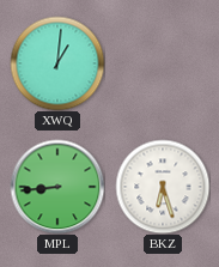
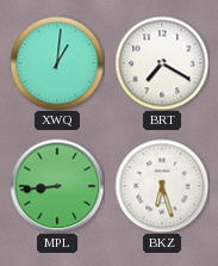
BRT: none -> 7:20
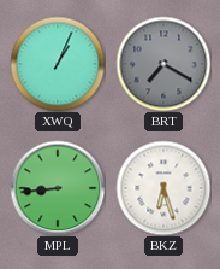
XWQ: 1:01 -> 1:04
BRT dial: white -> grey
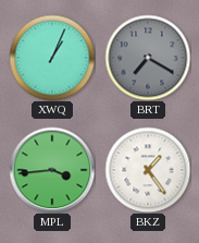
MPL: 8:44 -> 3:44
BKZ: 6:27 -> 1:24
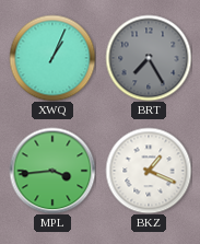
BRT: 7:20 -> 7:25
BKZ: 1:24 -> 1:19
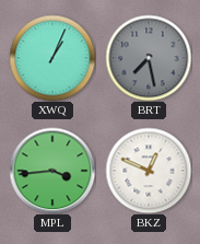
BRT: 7:25 -> 7:28
BKZ: 1:19 -> 12:49
